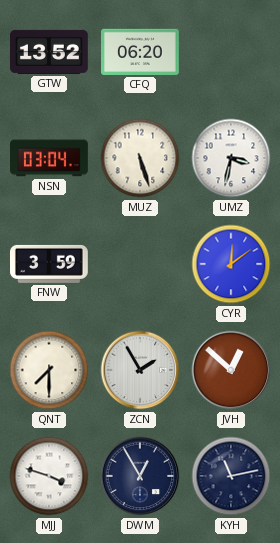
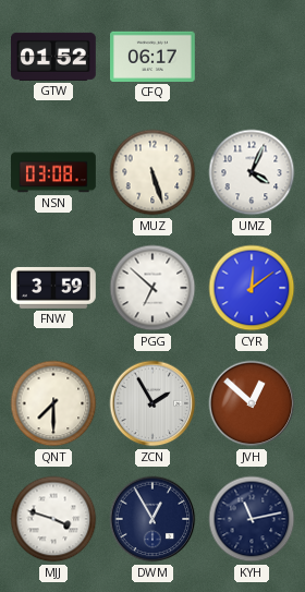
GTW: 13:52 -> 01:52
CFQ: 06:20 -> 06:17
NSN: 03:04 -> 03:08
UMZ: 3:32 -> 4:04
PGG: none -> 6:52
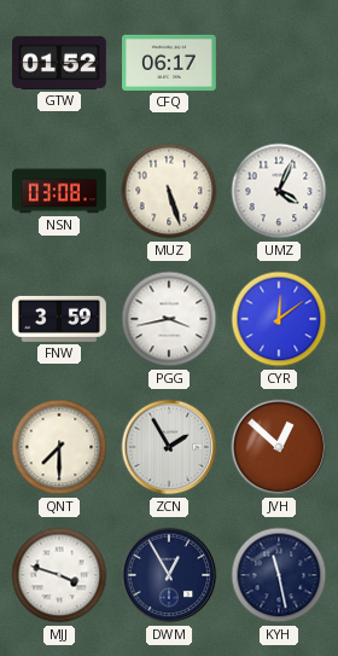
PGG: 6:52 -> 3:43
KYH: 11:13 -> 11:28
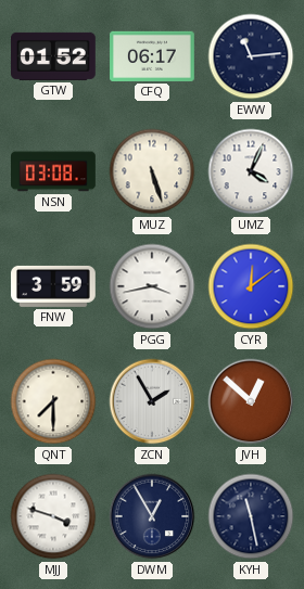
EWW: none -> 11:14
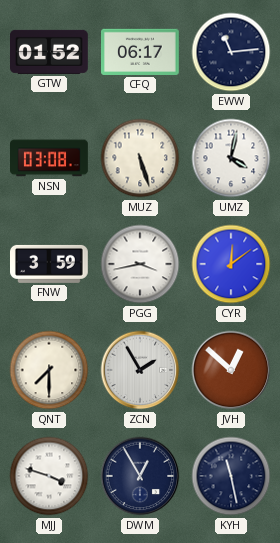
UMZ: 4:04 -> 4:02
